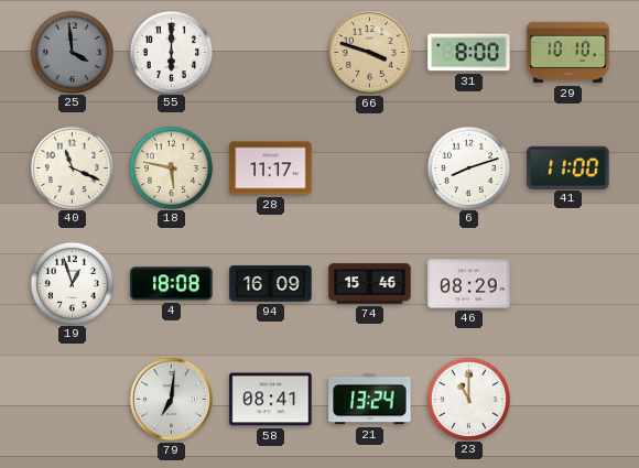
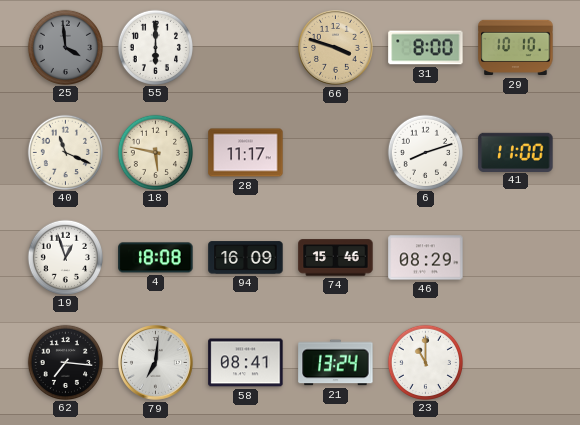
62: none -> 7:16
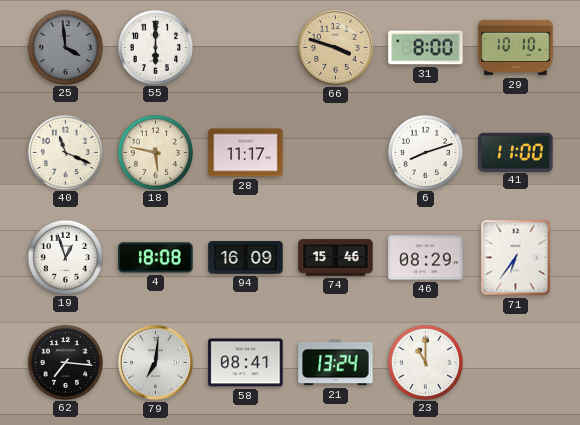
71: none -> 6:36
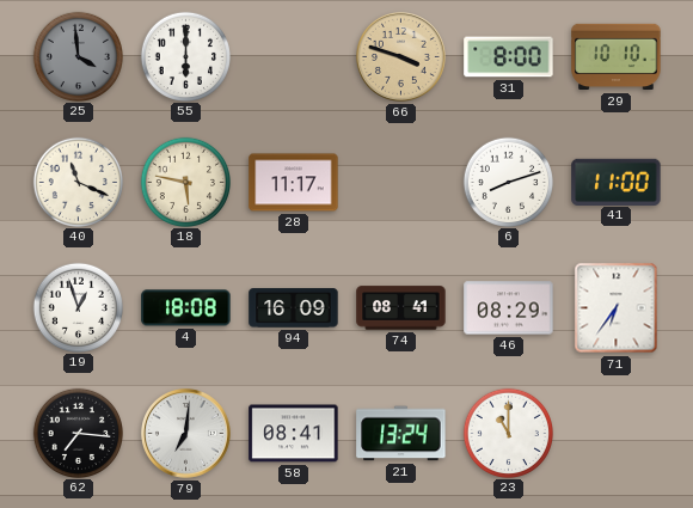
74: 15:46 -> 08:41
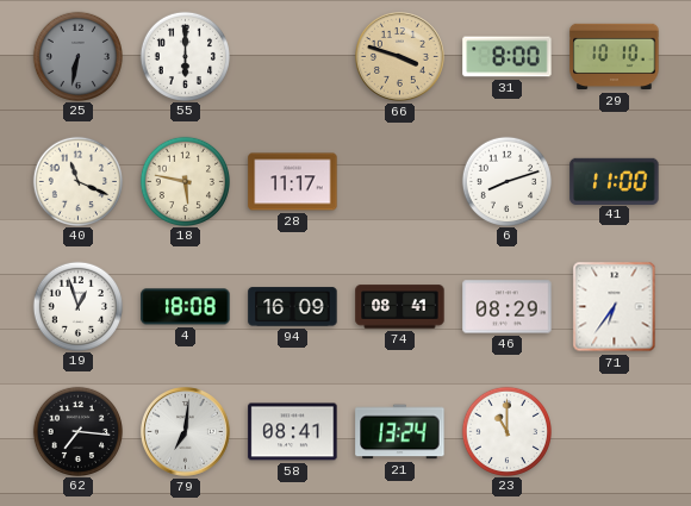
25: 3:59 -> 6:32
